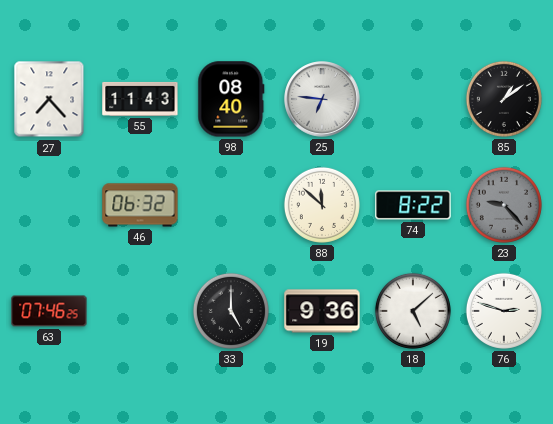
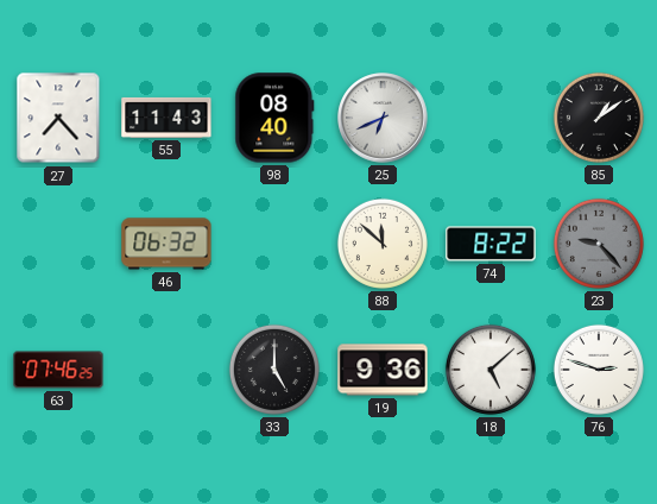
25: 6:46 -> 6:41
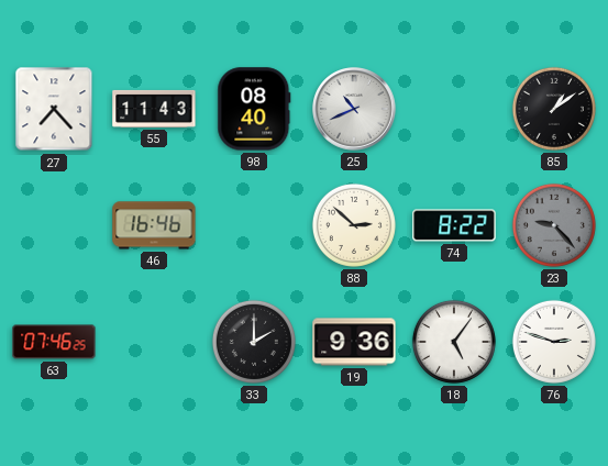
25: 6:41 -> 10:41
46: 06:32 -> 16:46
88: 11:52 -> 2:52
33: 5:00 -> 2:00
18: 5:08 -> 5:06
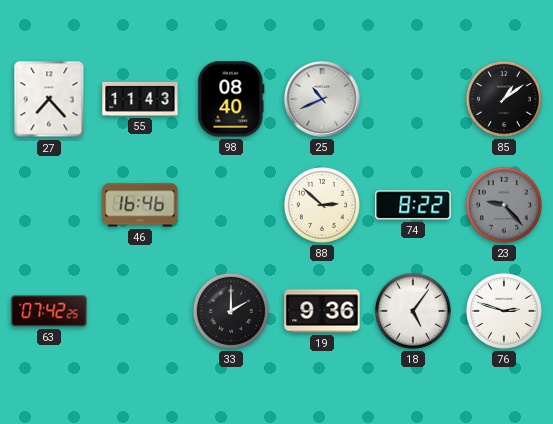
63: 07:46 -> 07:42
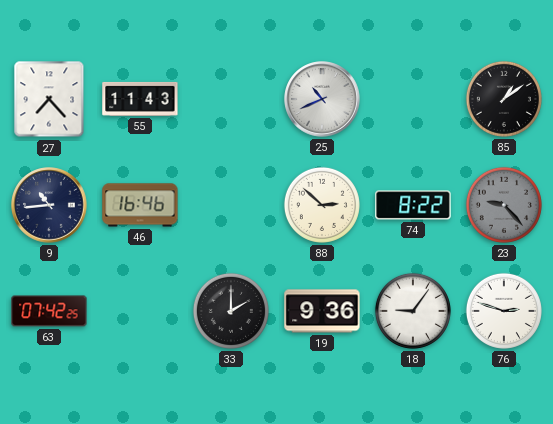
98: 08:40 -> none
9: none -> 10:44
18: 5:06 -> 9:06
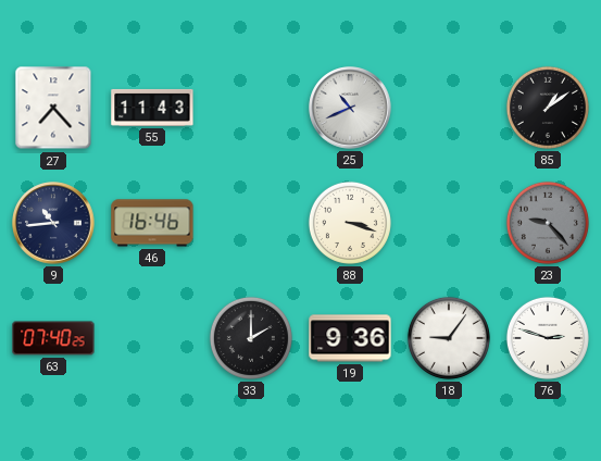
88: 2:52 -> 3:18
74: 8:22 -> none
63: 07:42 -> 07:40
